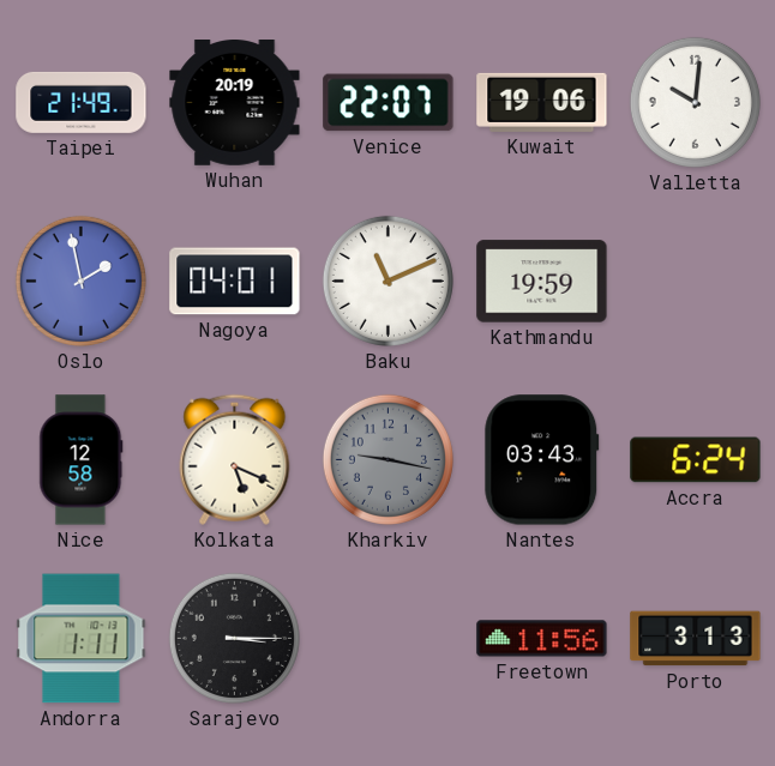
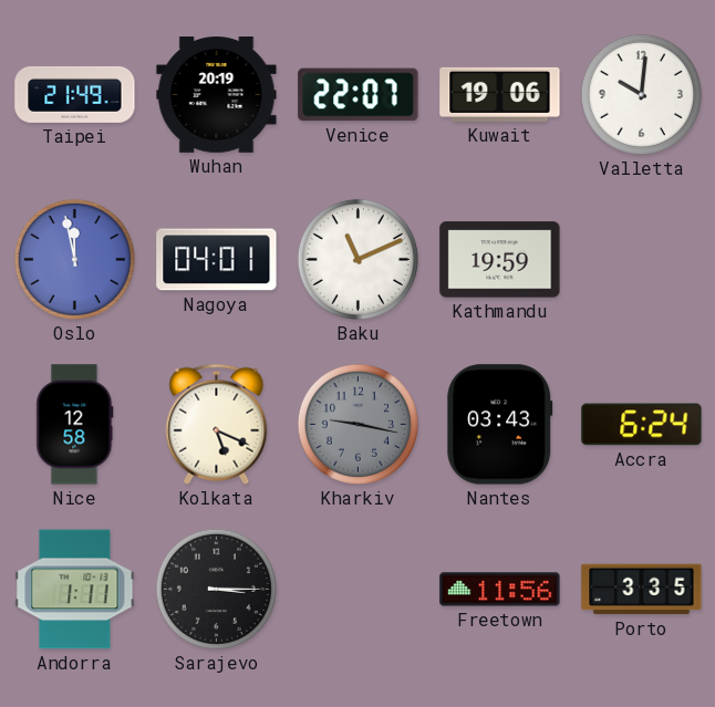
Oslo: 1:58 -> 11:58
Porto: 3:13 -> 3:35
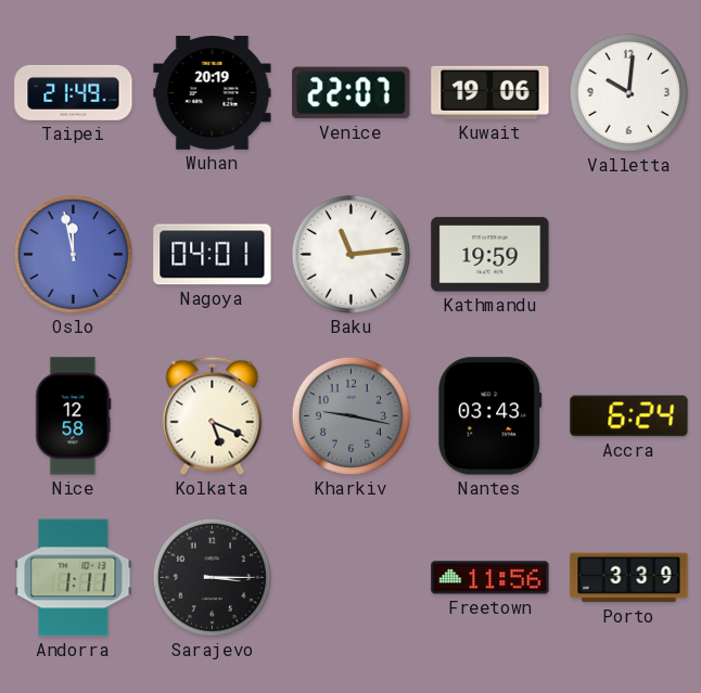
Baku: 11:11 -> 11:14
Porto: 3:35 -> 3:39
